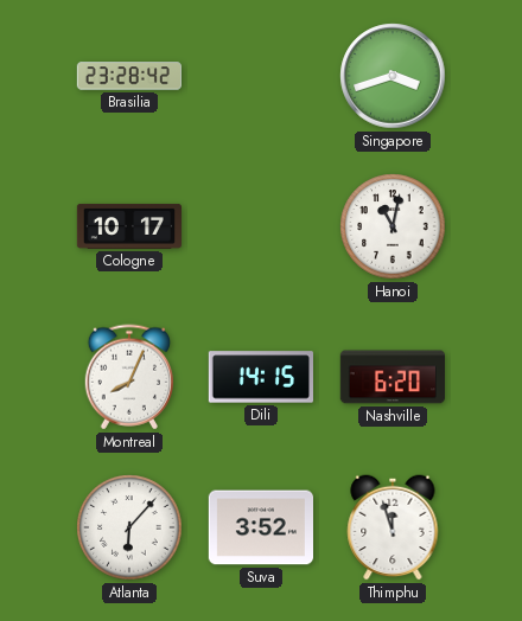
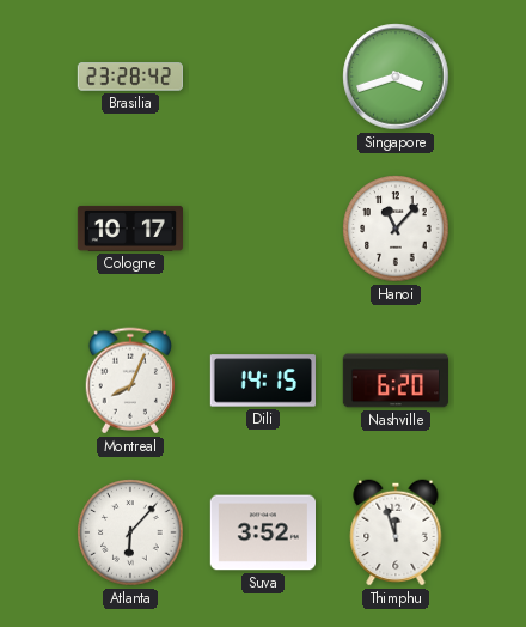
Hanoi: 11:02 -> 11:07
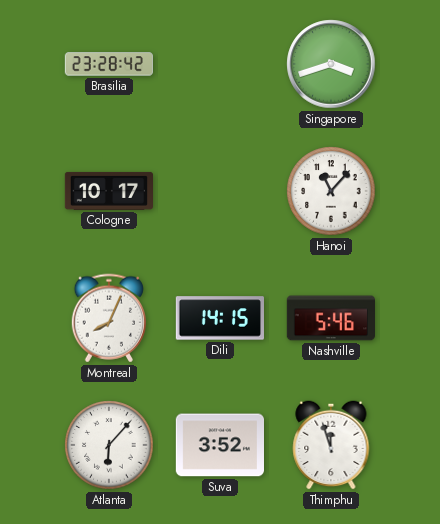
Nashville: 6:20 -> 5:46
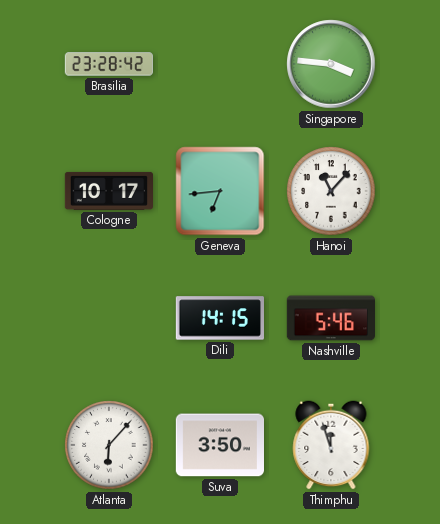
Singapore: 3:42 -> 3:46
Geneva: none -> 6:44
Montreal: 8:04 -> none
Suva: 3:52 -> 3:50
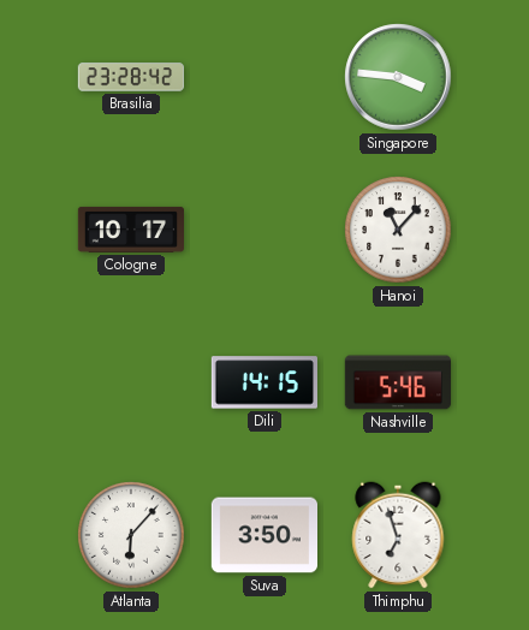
Geneva: 6:44 -> none
Thimphu: 11:57 -> 6:57
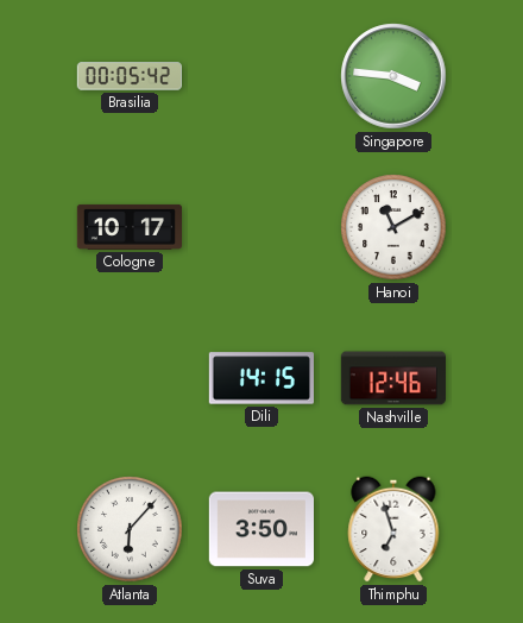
Brasilia: 23:28 -> 00:05
Hanoi: 11:07 -> 11:10
Nashville: 5:46 -> 12:46
